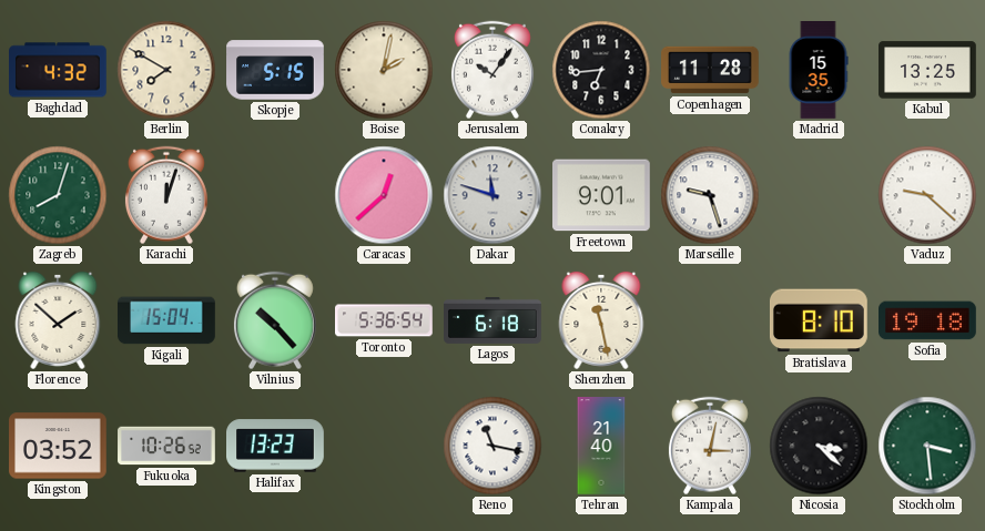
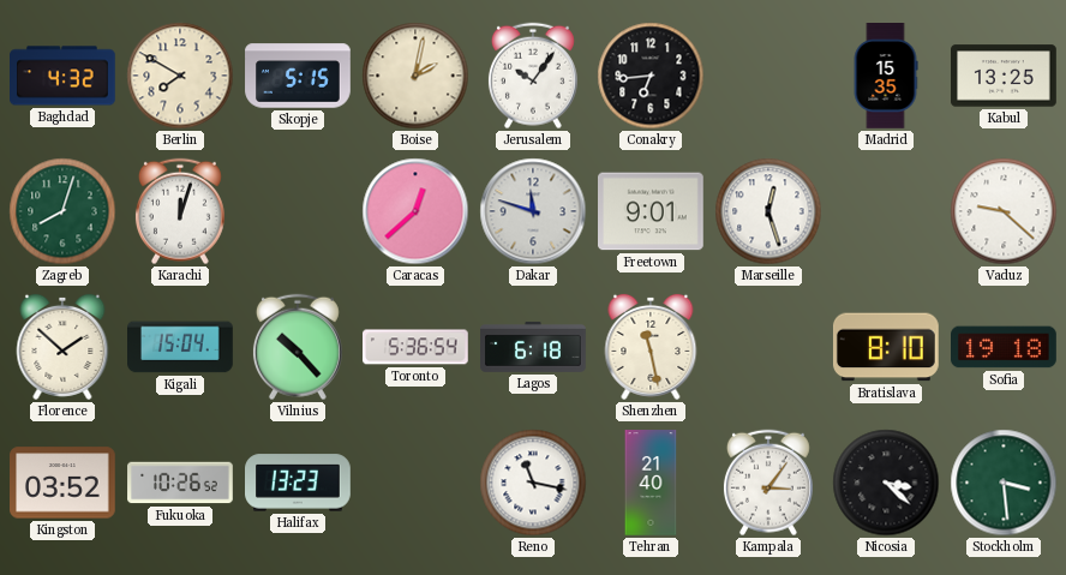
Copenhagen: 11:28 -> none
Marseille: 9:27 -> 12:27
Kampala: 3:02 -> 3:06
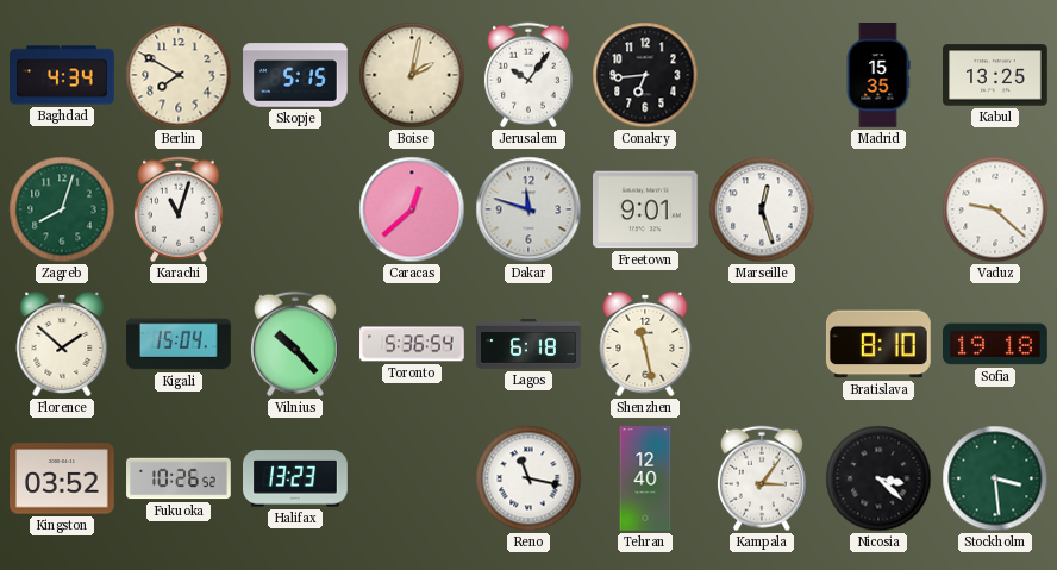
Baghdad: 4:32 -> 4:34
Karachi: 12:03 -> 11:03
Tehran: 21:40 -> 12:40
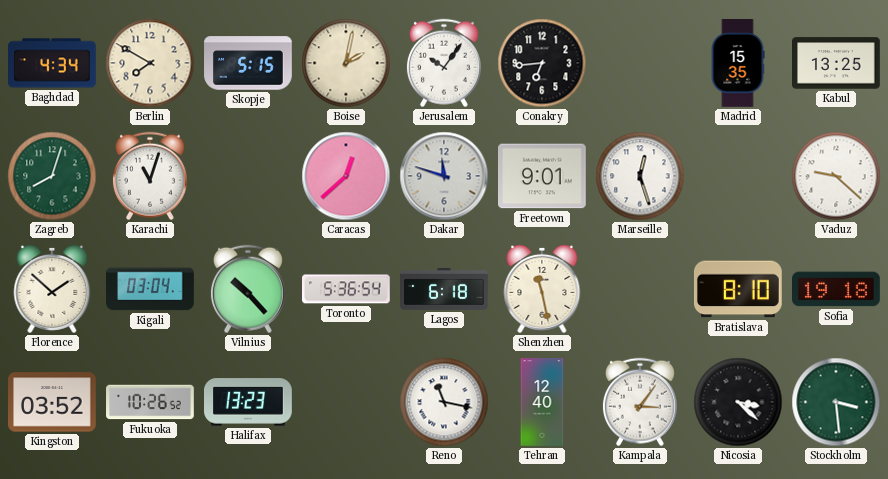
Kigali: 15:04 -> 03:04
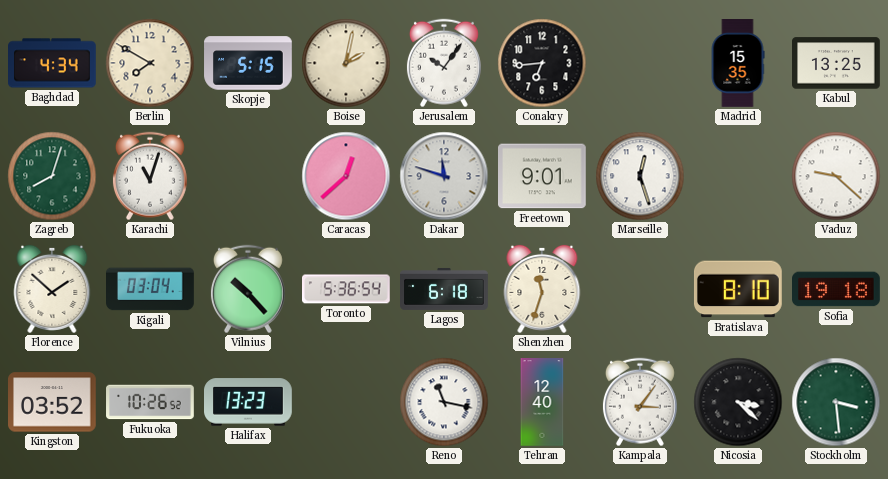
Shenzhen: 11:28 -> 11:33
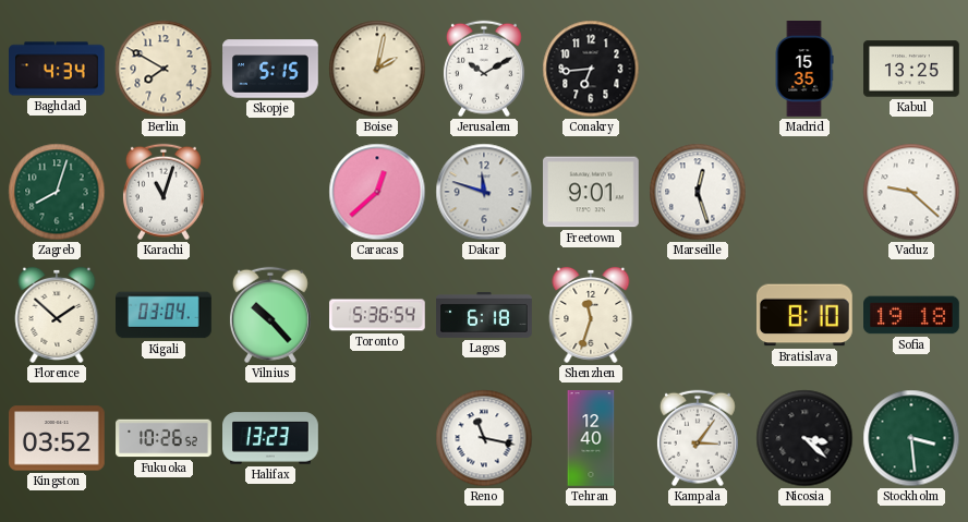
Jerusalem: 10:06 -> 10:10
